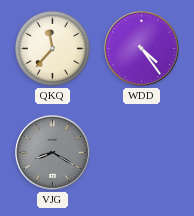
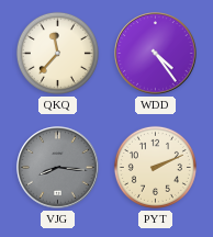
VJG: 8:20 -> 8:16
PYT: none -> 2:11
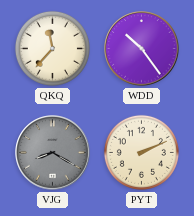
WDD: 4:24 -> 10:24
VJG: 8:16 -> 8:20
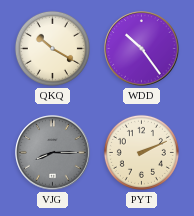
QKQ: 11:37 -> 10:20
VJG: 8:20 -> 8:15
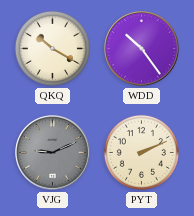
VJG: 8:15 -> 9:11
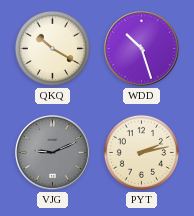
WDD: 10:24 -> 10:27
PYT: 2:11 -> 2:13
